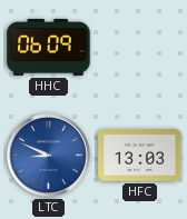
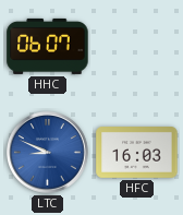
HHC: 06:09 -> 06:07
HFC: 13:03 -> 16:03
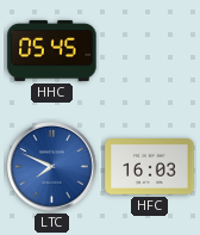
HHC: 06:07 -> 05:45
LTC: 8:49 -> 7:49
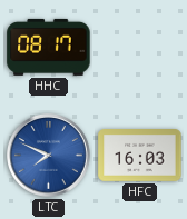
HHC: 05:45 -> 08:17
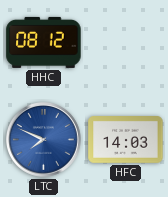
HHC: 08:17 -> 08:12
HFC: 16:03 -> 14:03
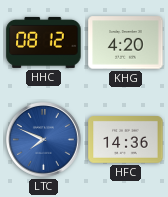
KHG: none -> 4:20
HFC: 14:03 -> 14:36
